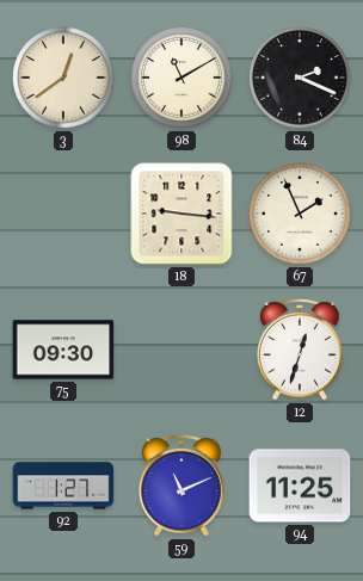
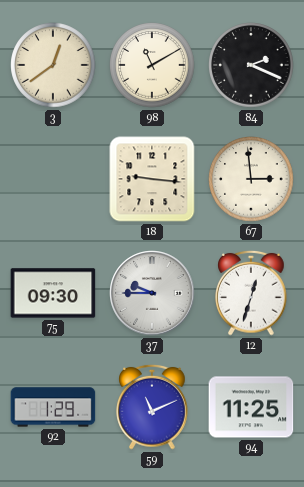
67: 1:56 -> 2:59
37: none -> 9:45
92: 1:27 -> 1:29
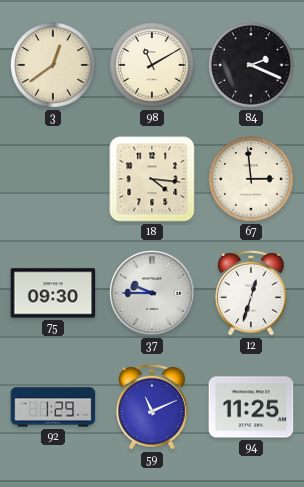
18: 9:16 -> 4:16
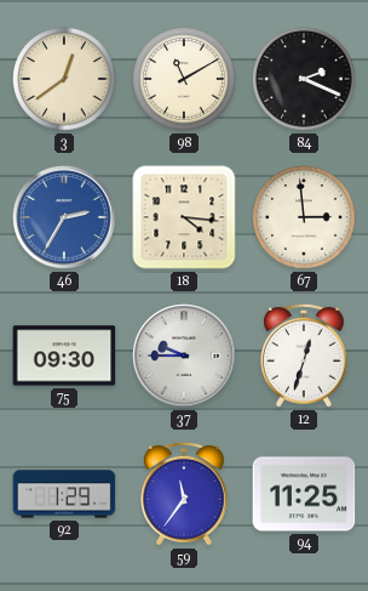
46: none -> 2:35
59: 11:11 -> 11:36
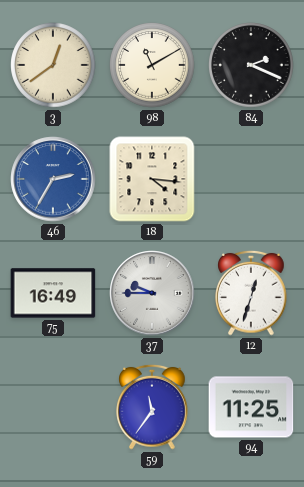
67: 2:59 -> none
75: 09:30 -> 16:49
92: 1:29 -> none
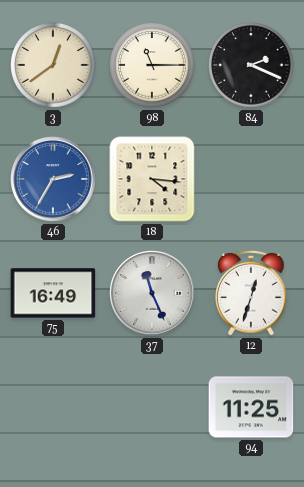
98: 11:10 -> 11:15
37: 9:45 -> 11:26
59: 11:36 -> none
